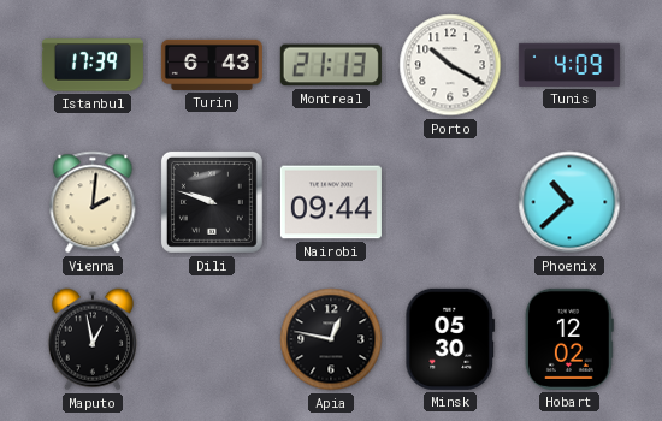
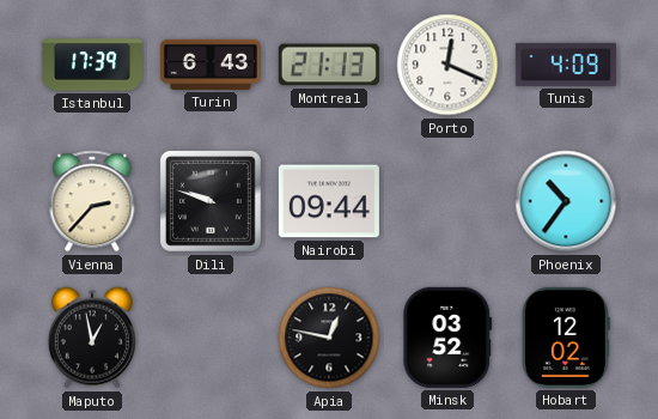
Porto: 10:20 -> 12:19
Vienna: 2:01 -> 2:37
Phoenix: 10:38 -> 10:36
Minsk: 05:30 -> 03:52
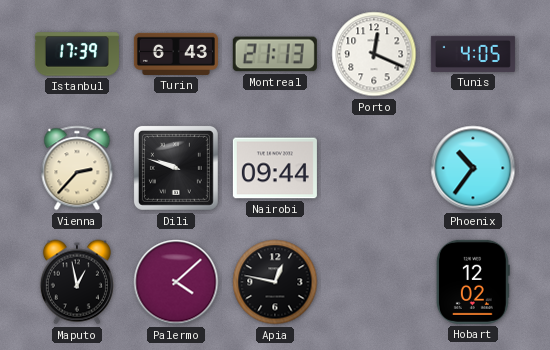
Tunis: 4:09 -> 4:05
Palermo: none -> 4:08
Minsk: 03:52 -> none
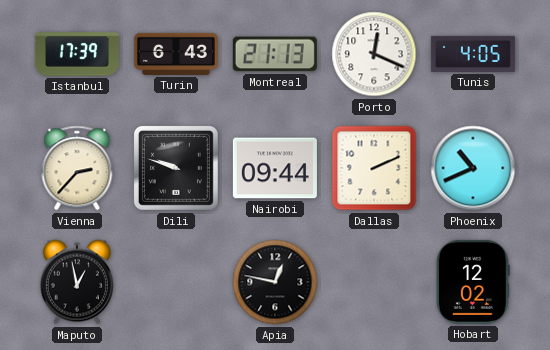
Dallas: none -> 2:11
Phoenix: 10:36 -> 10:41
Palermo: 4:08 -> none
